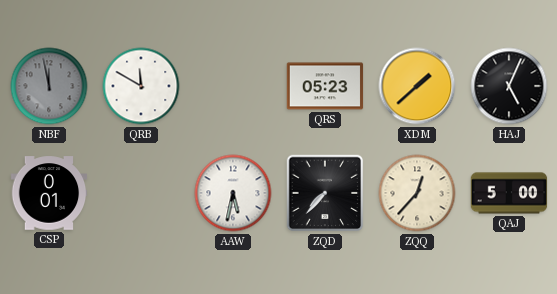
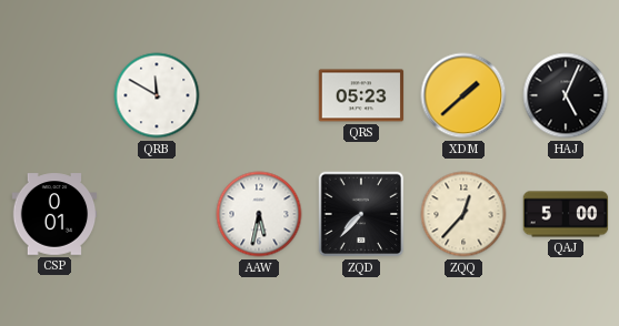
NBF: 11:58 -> none
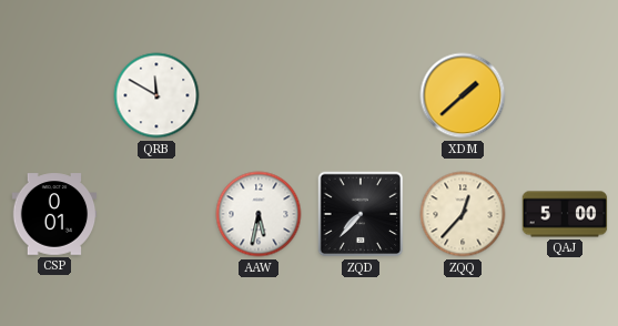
QRS: 05:23 -> none
HAJ: 5:04 -> none
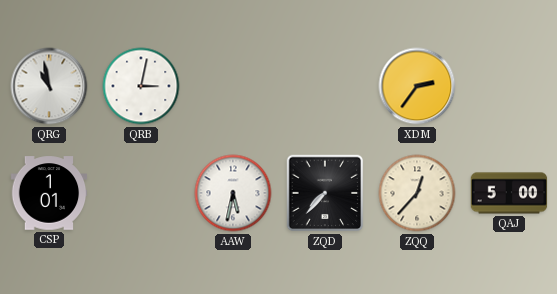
QRG: none -> 10:58
QRB: 11:50 -> 3:02
XDM: 1:38 -> 2:36
CSP: 0:01 -> 1:01
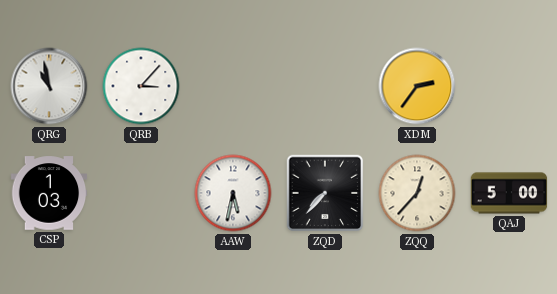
QRB: 3:02 -> 3:07
CSP: 1:01 -> 1:03
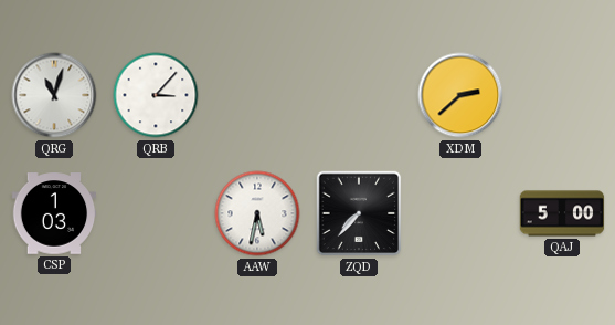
QRG: 10:58 -> 11:03
XDM: 2:36 -> 2:38
ZQQ: 12:37 -> none
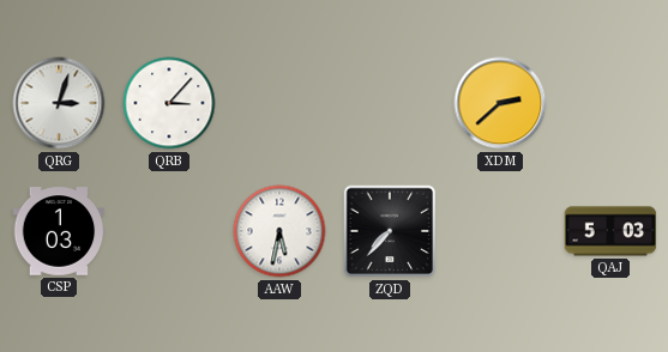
QRG: 11:03 -> 3:03
QAJ: 5:00 -> 5:03
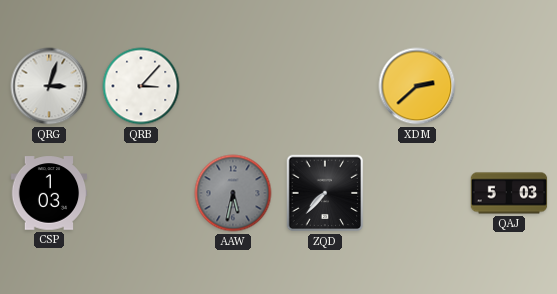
AAW dial: white -> grey
